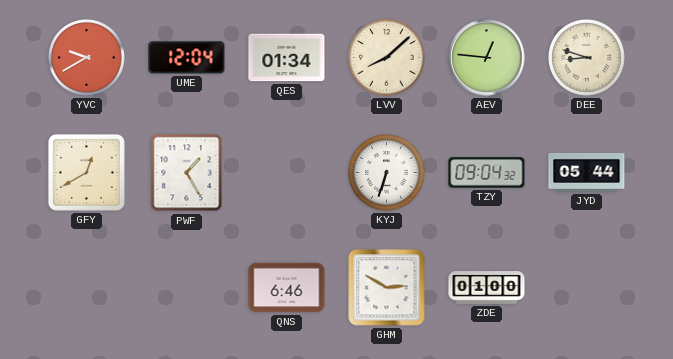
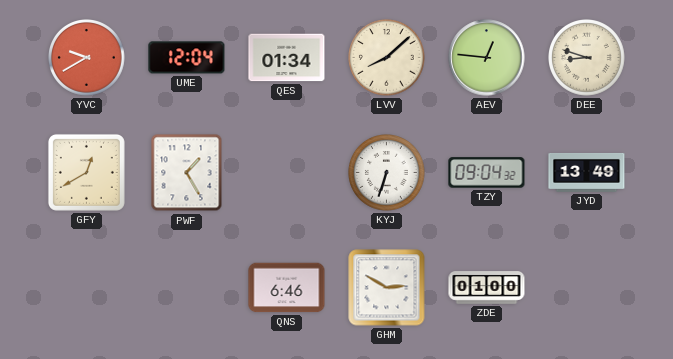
JYD: 05:44 -> 13:49
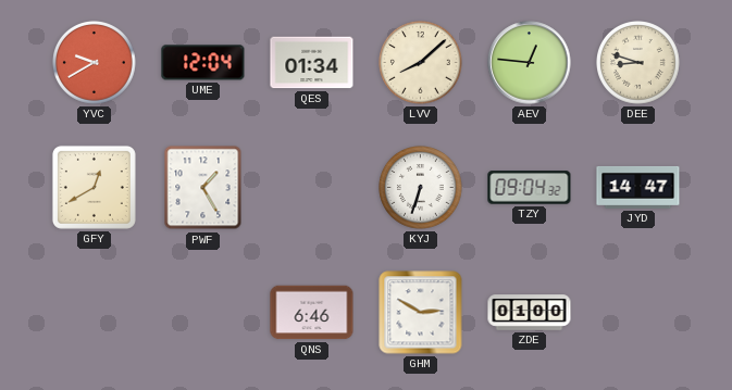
JYD: 13:49 -> 14:47
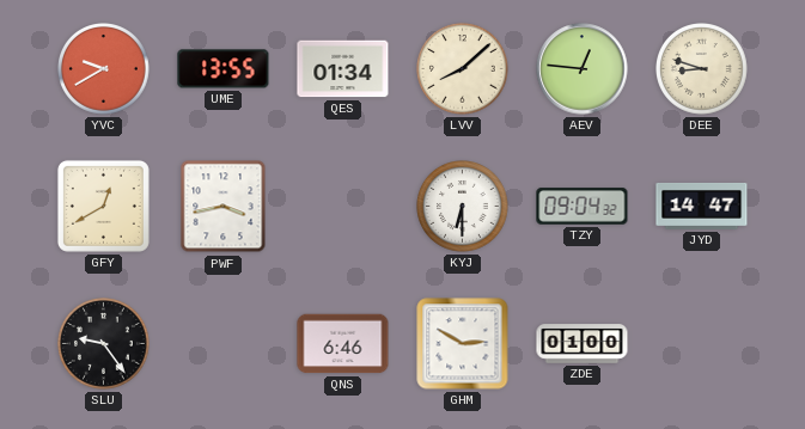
UME: 12:04 -> 13:55
PWF: 1:25 -> 3:43
KYJ: 6:33 -> 6:30
SLU: none -> 9:24
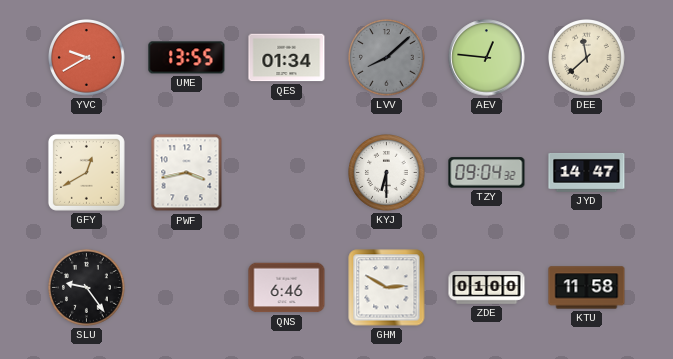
LVV dial: cream -> grey
DEE: 8:48 -> 11:38
KTU: none -> 11:58
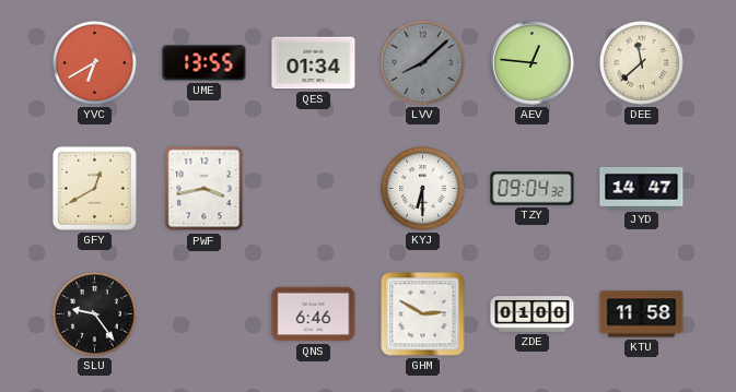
YVC: 9:40 -> 6:40
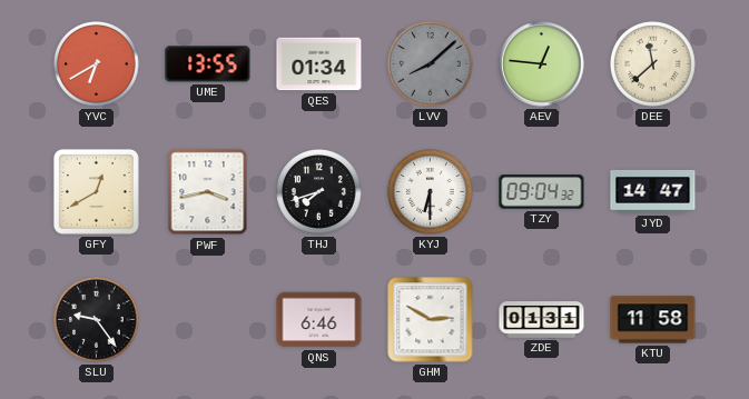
THJ: none -> 7:42
ZDE: 01:00 -> 01:31
